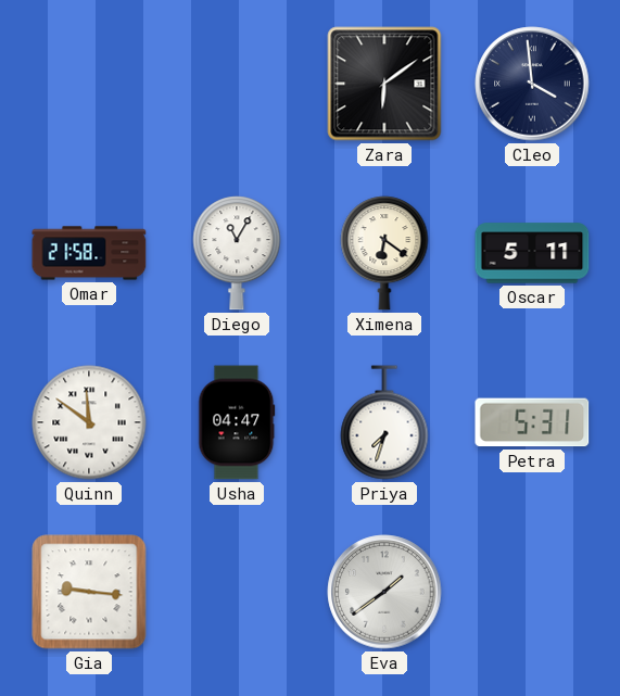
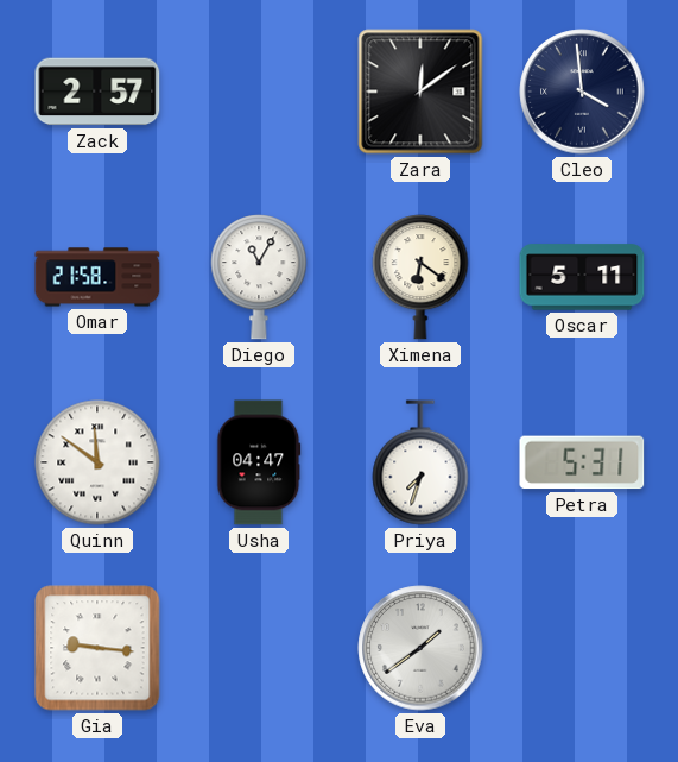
Zack: none -> 2:57
Zara: 6:09 -> 12:09
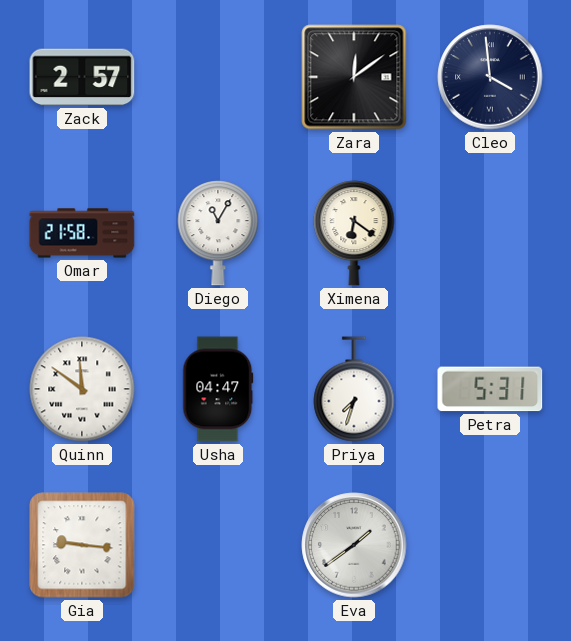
Oscar: 5:11 -> none
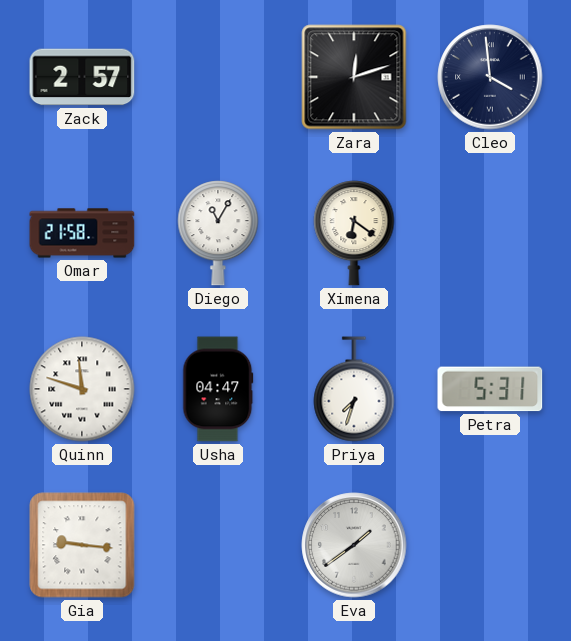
Zara: 12:09 -> 12:12
Quinn: 11:51 -> 11:48
